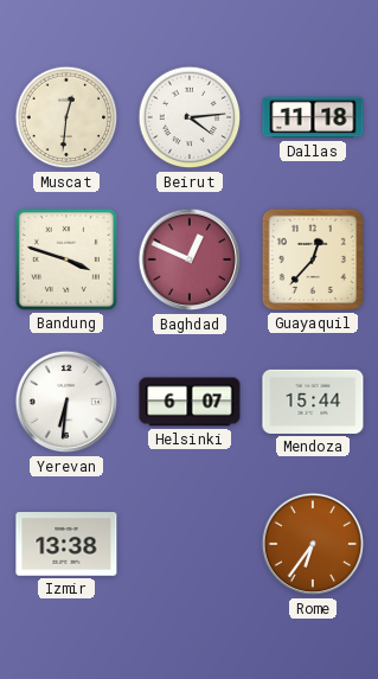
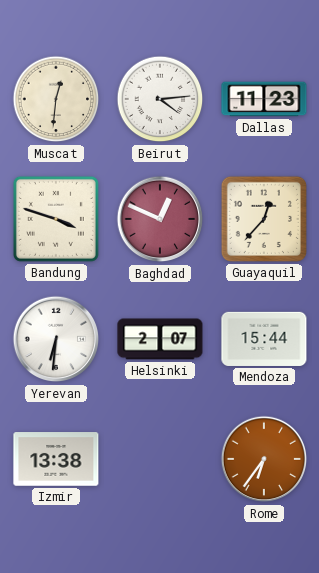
Dallas: 11:18 -> 11:23
Helsinki: 6:07 -> 2:07
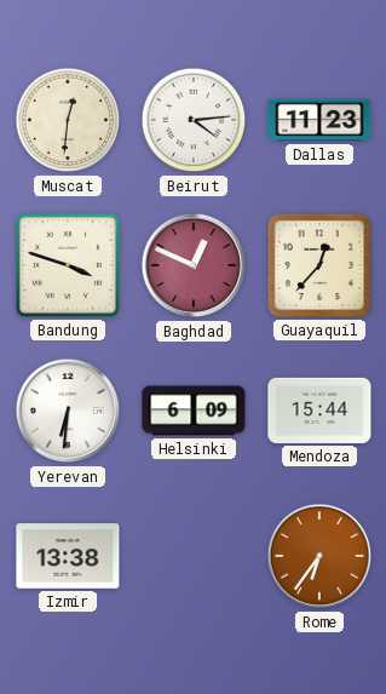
Helsinki: 2:07 -> 6:09
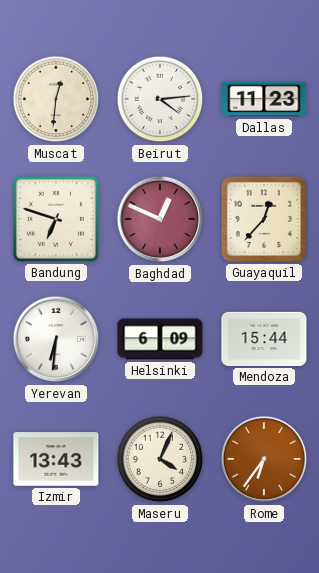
Bandung: 3:48 -> 6:48
Izmir: 13:38 -> 13:43
Maseru: none -> 4:04
